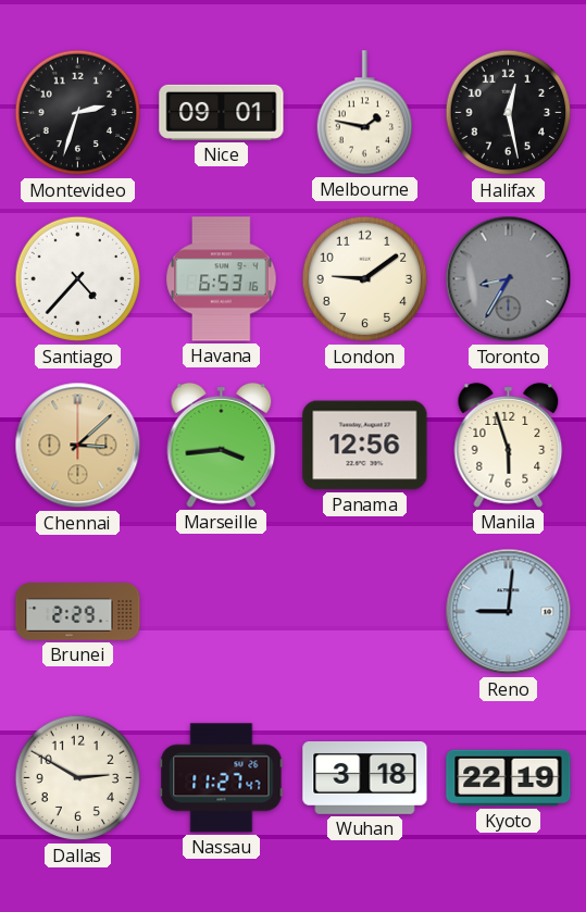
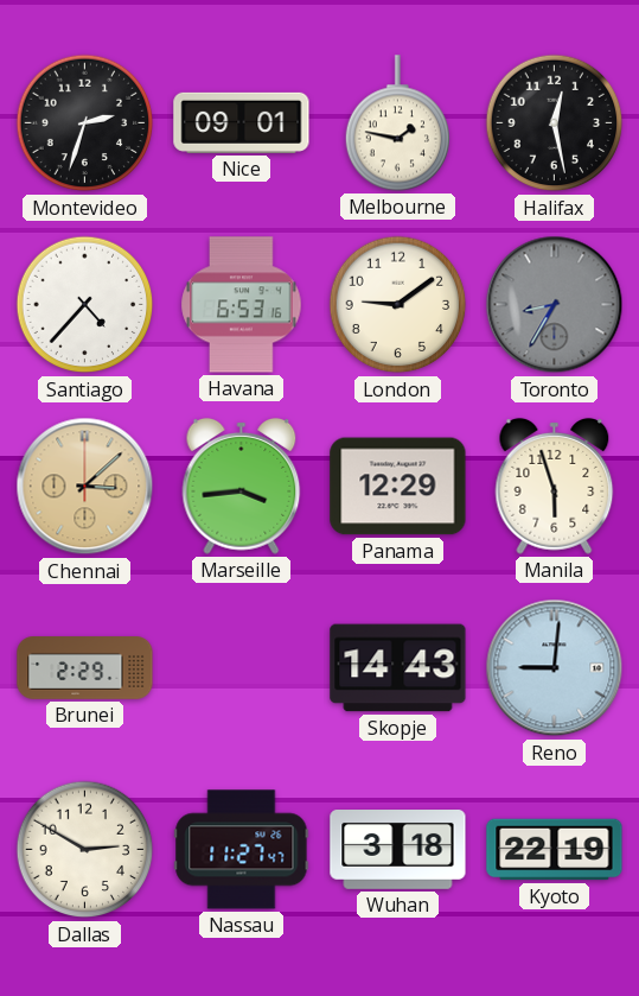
Panama: 12:56 -> 12:29
Skopje: none -> 14:43
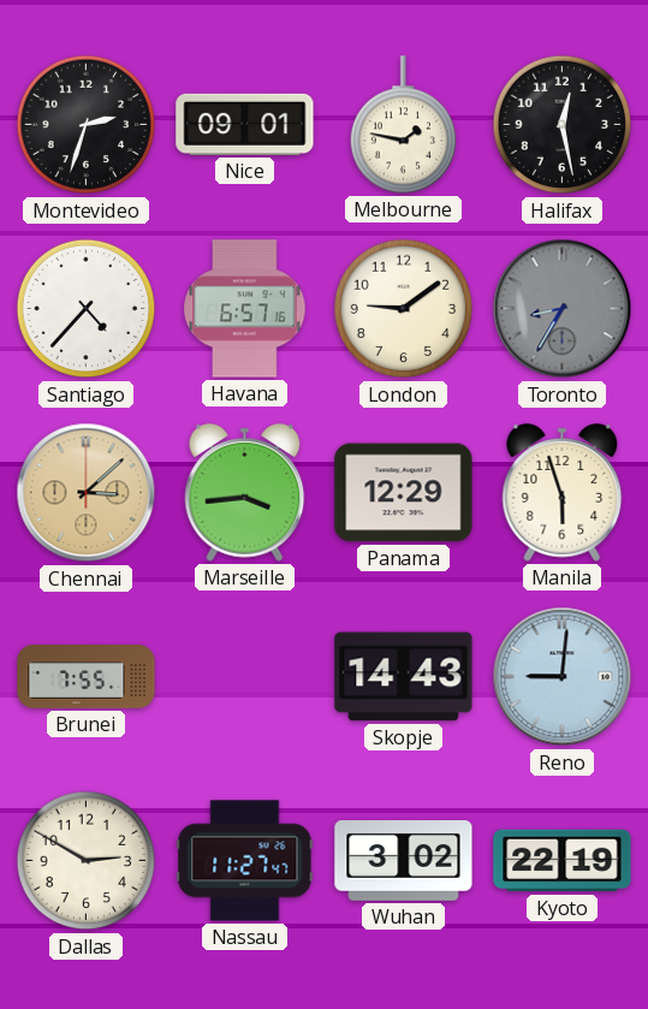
Havana: 6:53 -> 6:57
Brunei: 2:29 -> 7:55
Wuhan: 3:18 -> 3:02
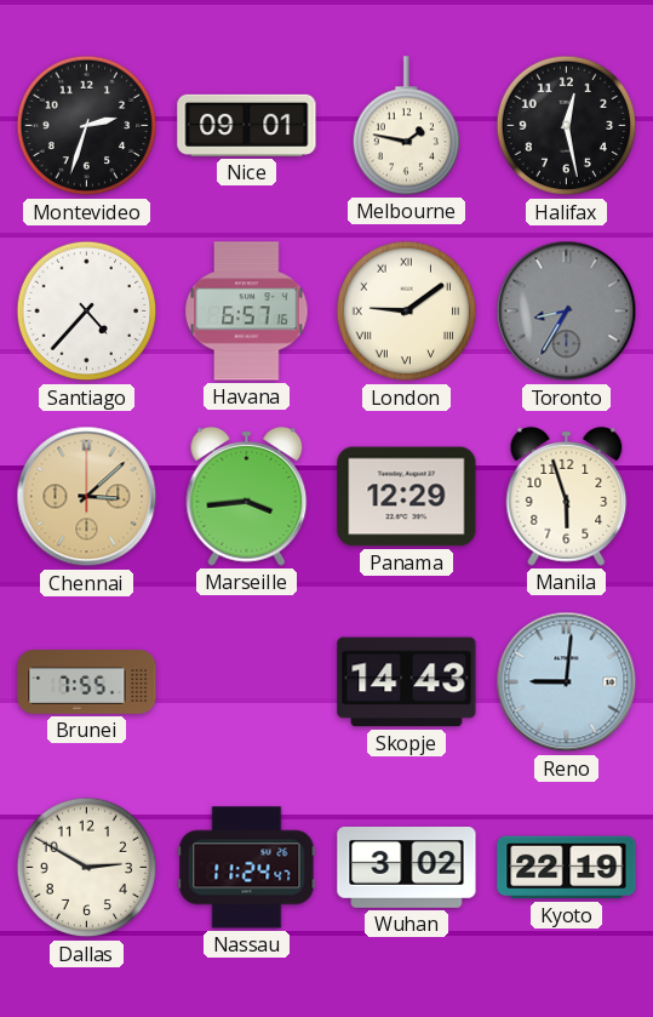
London numerals: Arabic -> Roman
Nassau: 11:27 -> 11:24
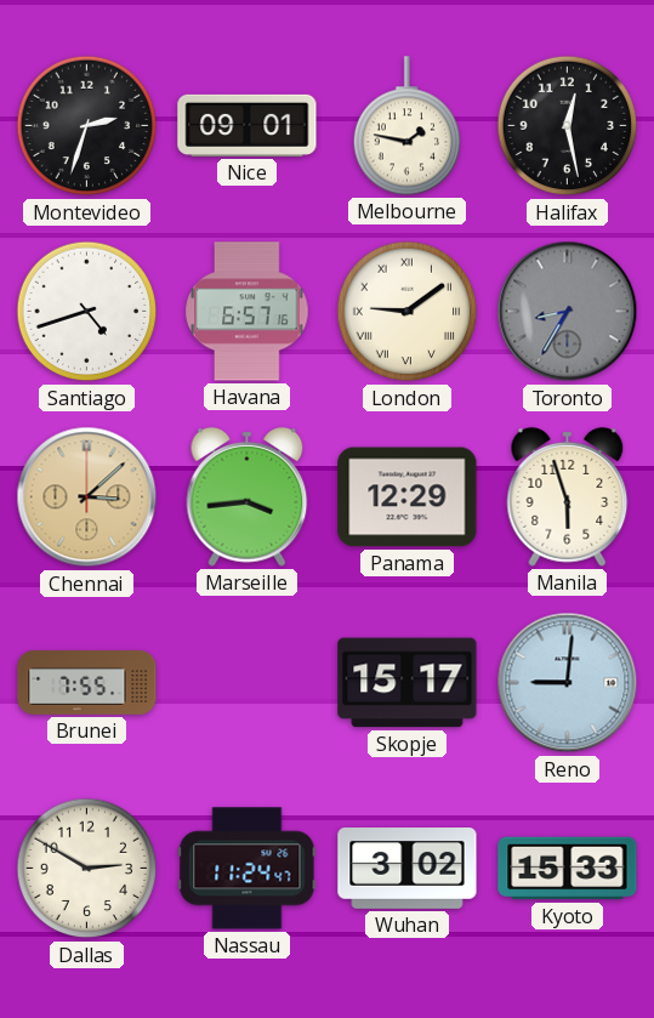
Santiago: 4:37 -> 4:42
Skopje: 14:43 -> 15:17
Kyoto: 22:19 -> 15:33
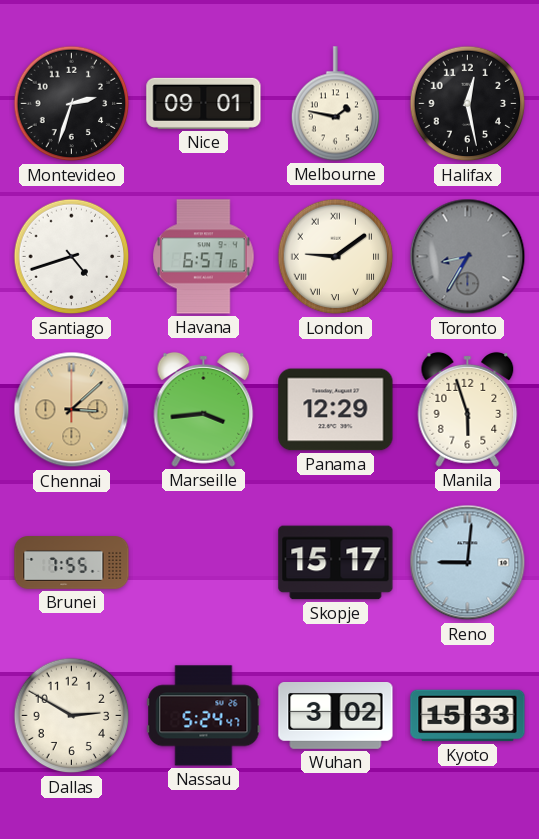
Nassau: 11:24 -> 5:24
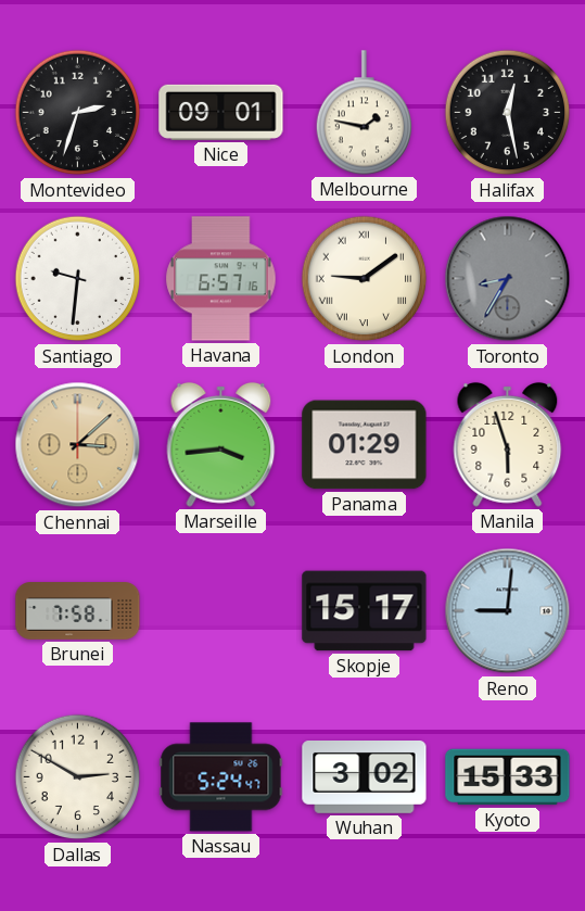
Santiago: 4:42 -> 9:31
Panama: 12:29 -> 01:29
Brunei: 7:55 -> 7:58
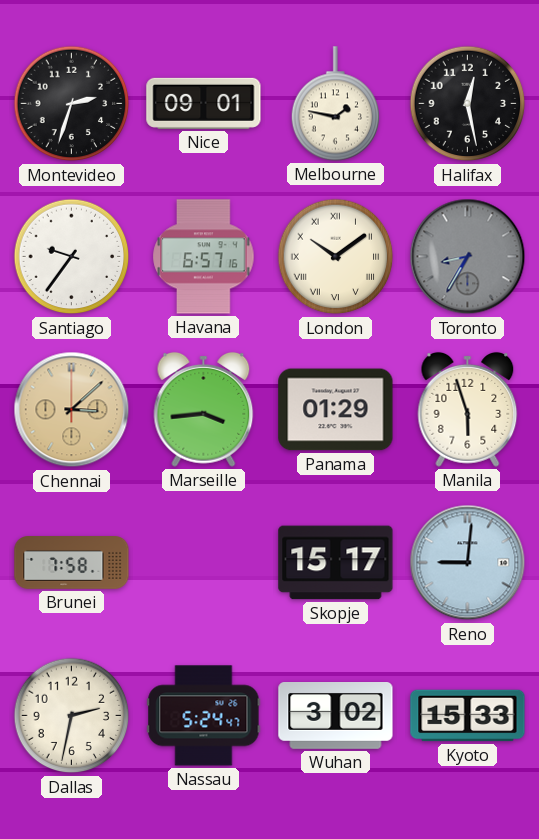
Santiago: 9:31 -> 9:36
London: 9:09 -> 10:09
Dallas: 2:50 -> 2:32
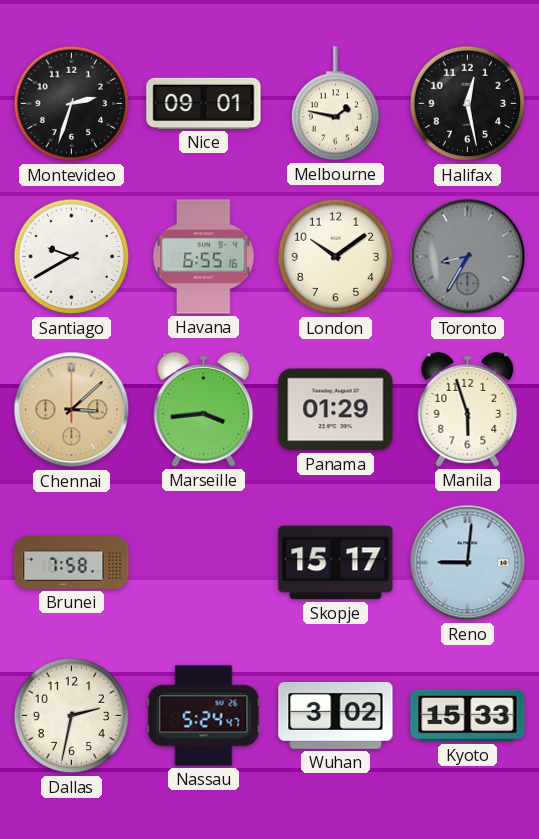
Santiago: 9:36 -> 9:40
Havana: 6:57 -> 6:55
London numerals: Roman -> Arabic
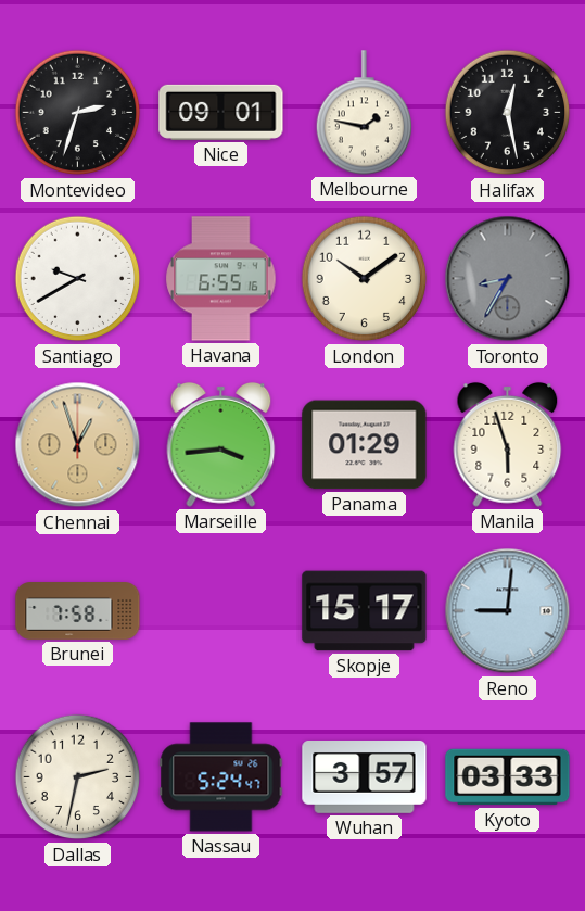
Chennai: 3:08 -> 12:57
Wuhan: 3:02 -> 3:57
Kyoto: 15:33 -> 03:33
